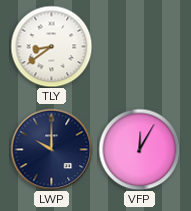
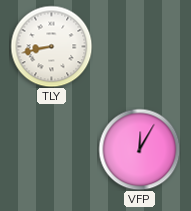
TLY: 8:39 -> 8:43
LWP: 10:00 -> none
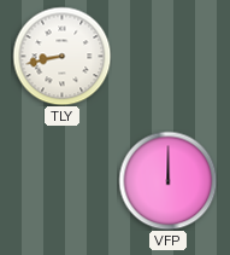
VFP: 12:05 -> 12:00
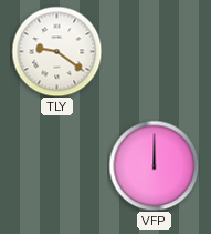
TLY: 8:43 -> 9:21
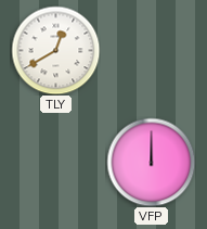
TLY: 9:21 -> 12:40
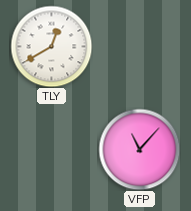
VFP: 12:00 -> 11:07
